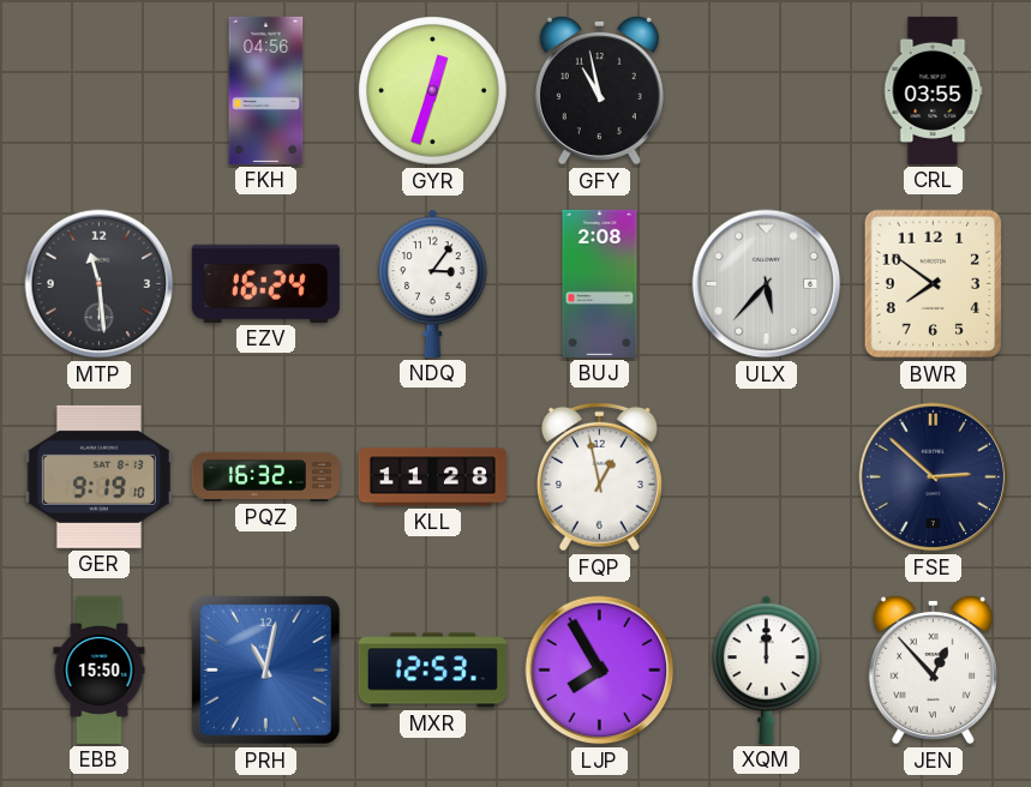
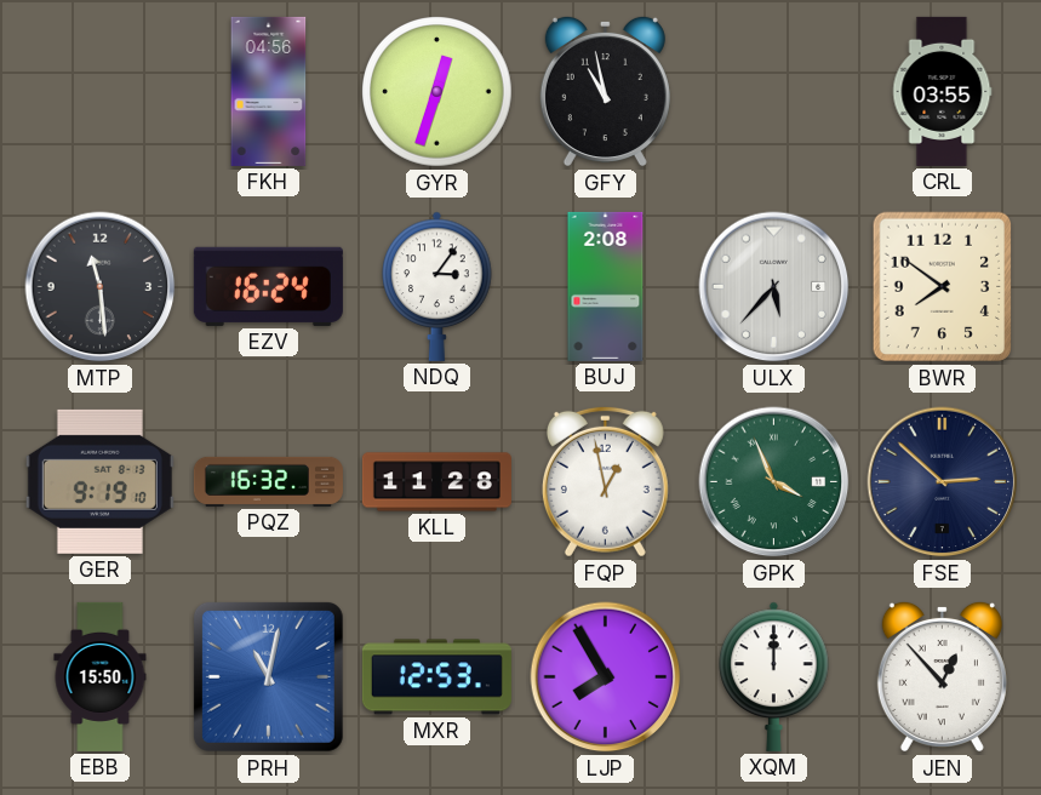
GPK: none -> 3:56
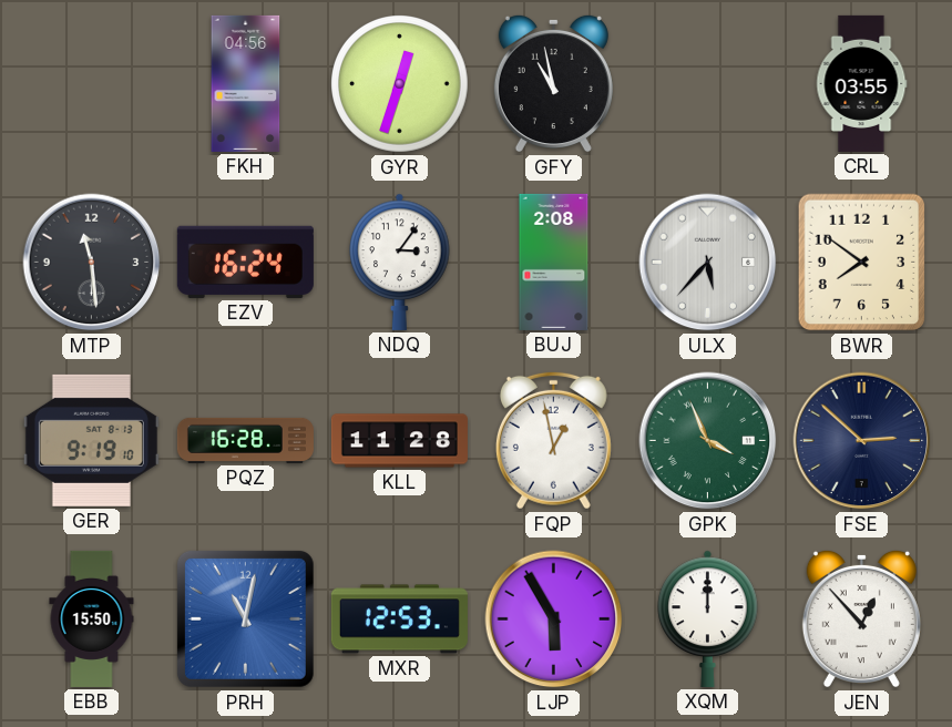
PQZ: 16:32 -> 16:28
LJP: 7:55 -> 5:55
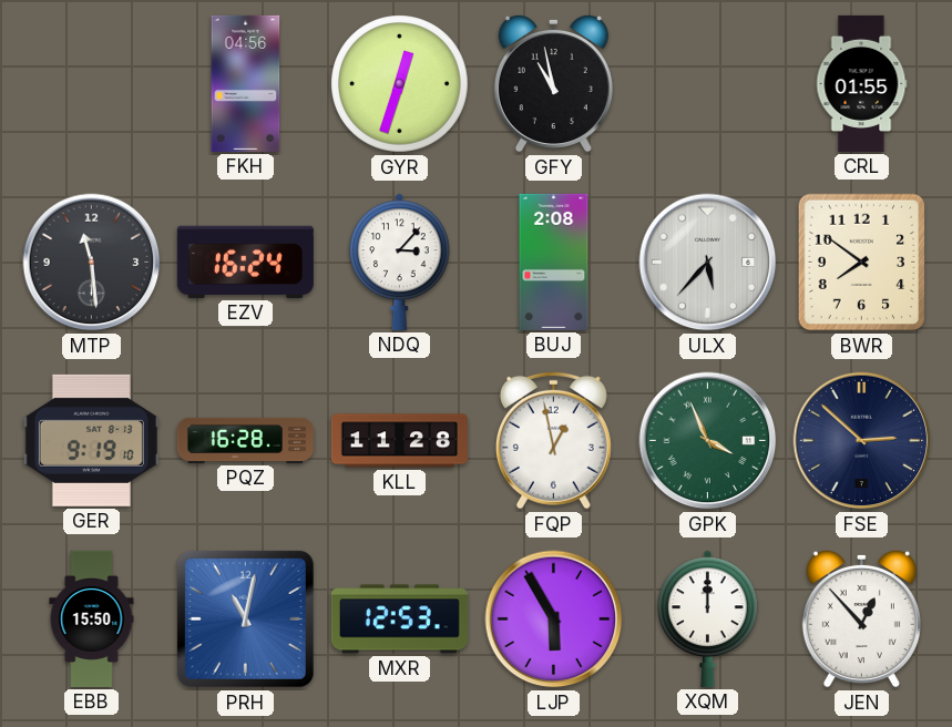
CRL: 03:55 -> 01:55
NDQ: 3:06 -> 3:07
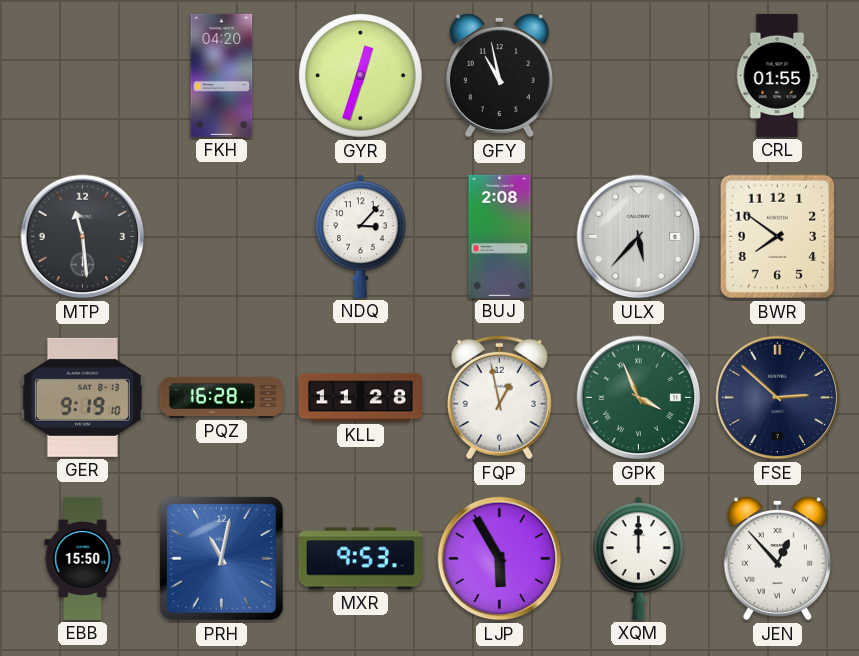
FKH: 04:56 -> 04:20
EZV: 16:24 -> none
MXR: 12:53 -> 9:53
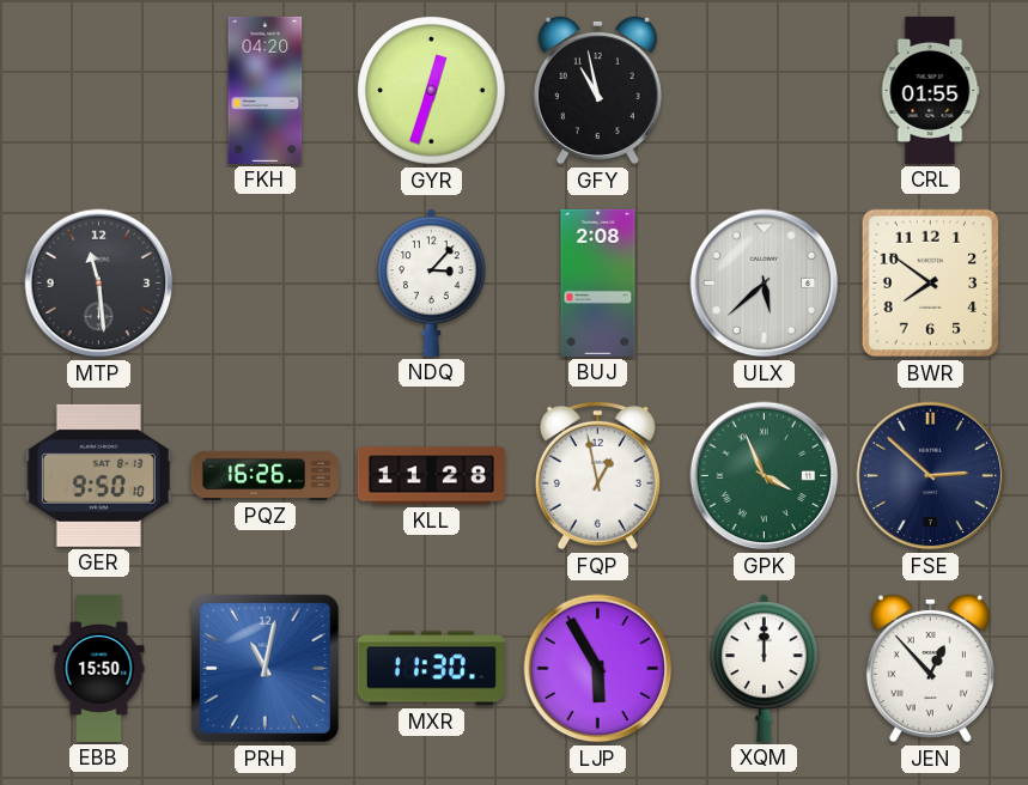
ULX: 5:37 -> 5:38
GER: 9:19 -> 9:50
PQZ: 16:28 -> 16:26
MXR: 9:53 -> 11:30
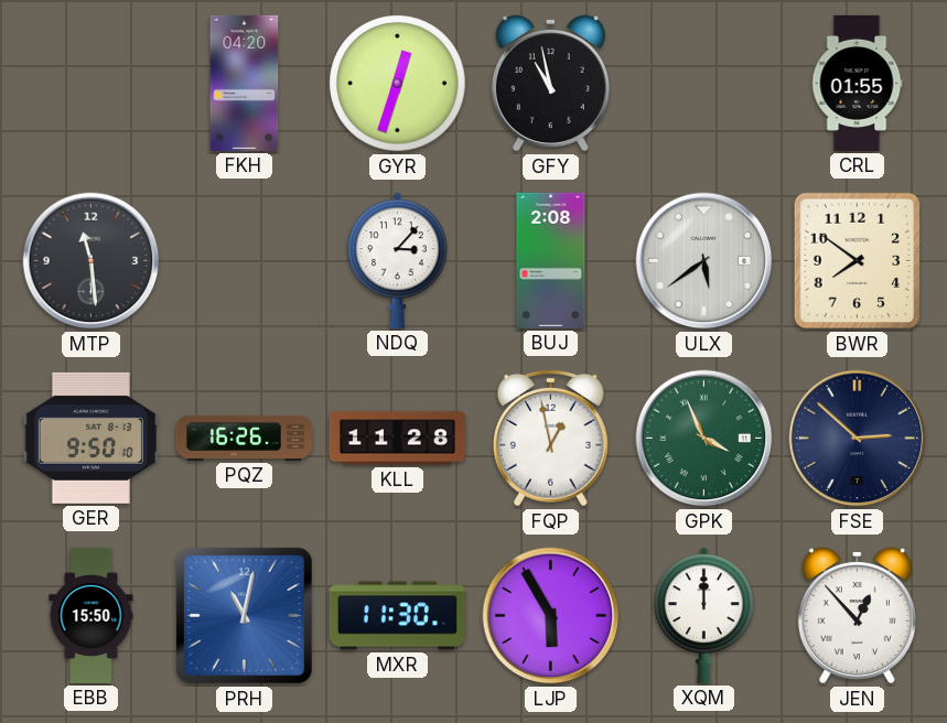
ULX: 5:38 -> 5:39
